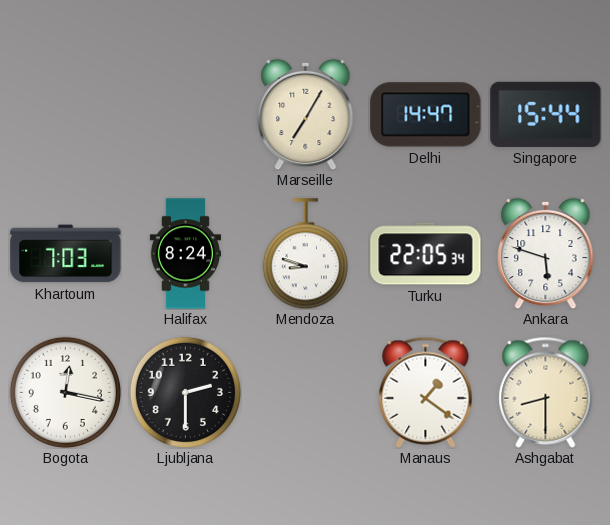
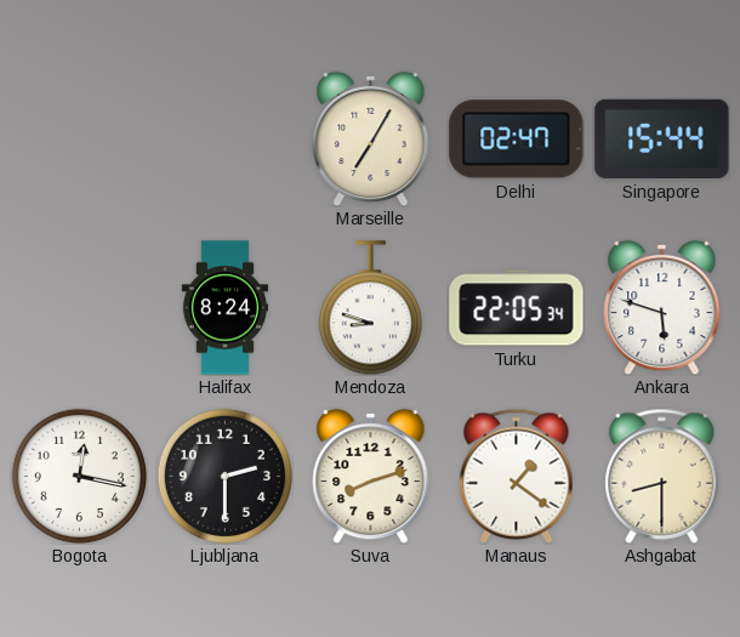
Delhi: 14:47 -> 02:47
Khartoum: 7:03 -> none
Suva: none -> 8:12
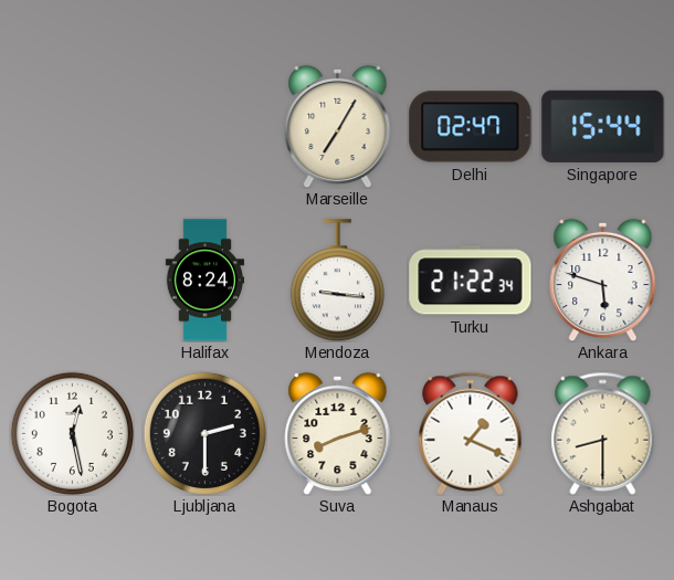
Mendoza: 8:48 -> 9:16
Turku: 22:05 -> 21:22
Bogota: 12:17 -> 12:28
Manaus: 1:21 -> 1:19
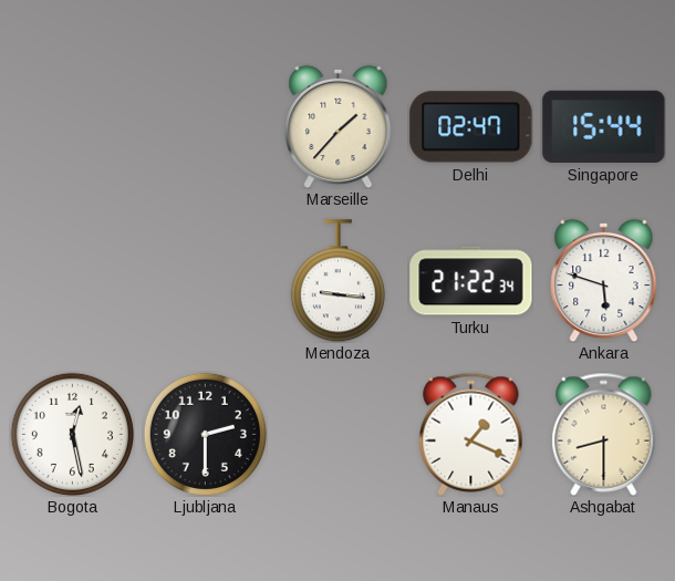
Marseille: 7:05 -> 1:37
Halifax: 8:24 -> none
Suva: 8:12 -> none
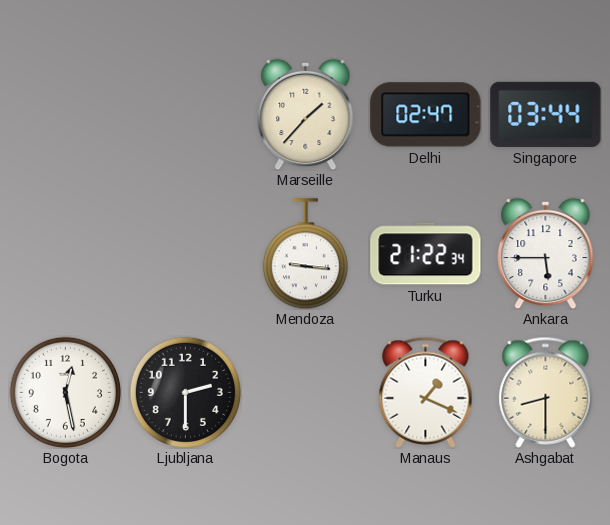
Singapore: 15:44 -> 03:44
Ankara: 5:48 -> 5:45
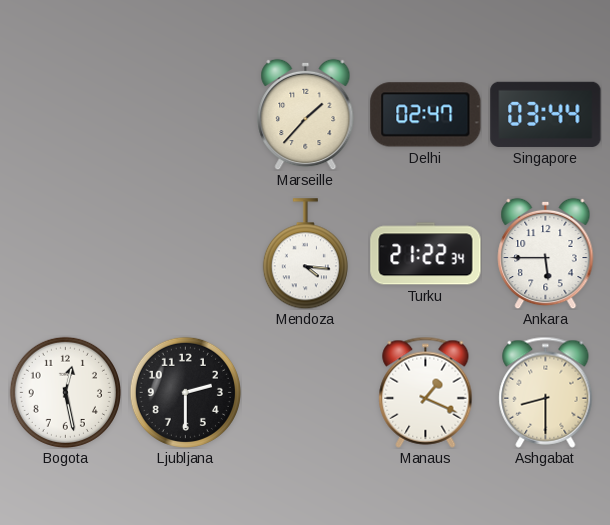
Mendoza: 9:16 -> 4:16
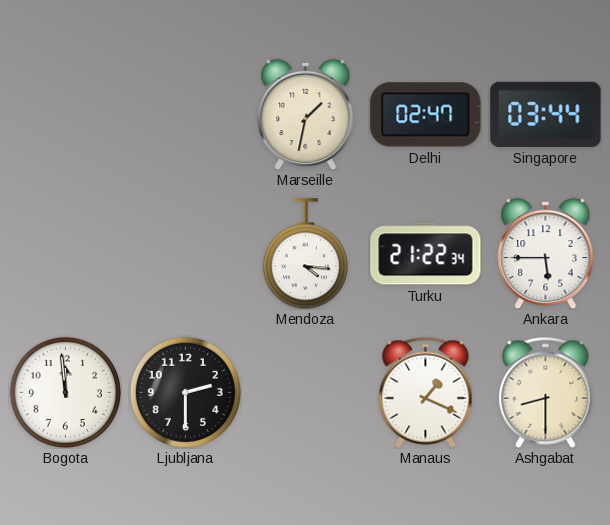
Marseille: 1:37 -> 1:32
Bogota: 12:28 -> 11:59
